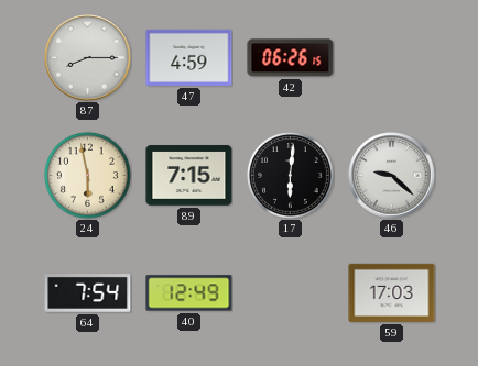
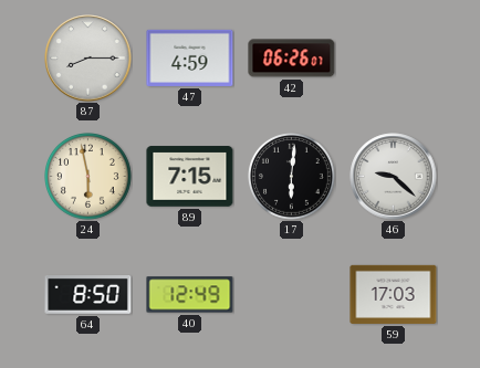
42: 06:26:15 -> 06:26:07
64: 7:54 -> 8:50
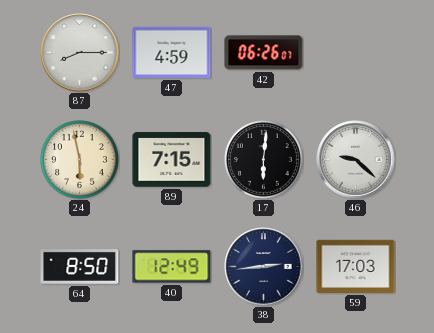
38: none -> 2:44
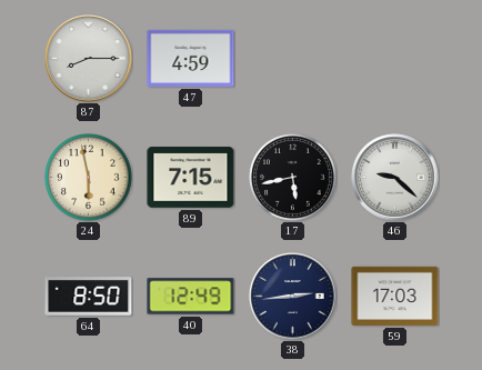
42: 06:26 -> none
17: 6:01 -> 5:43
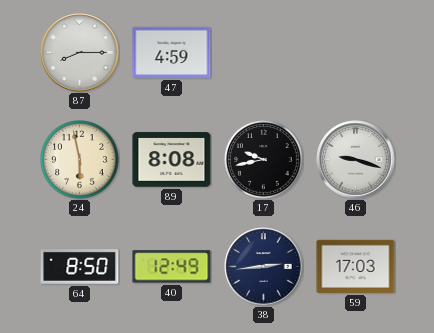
89: 7:15 -> 8:08
17: 5:43 -> 9:43
46: 9:22 -> 9:18
